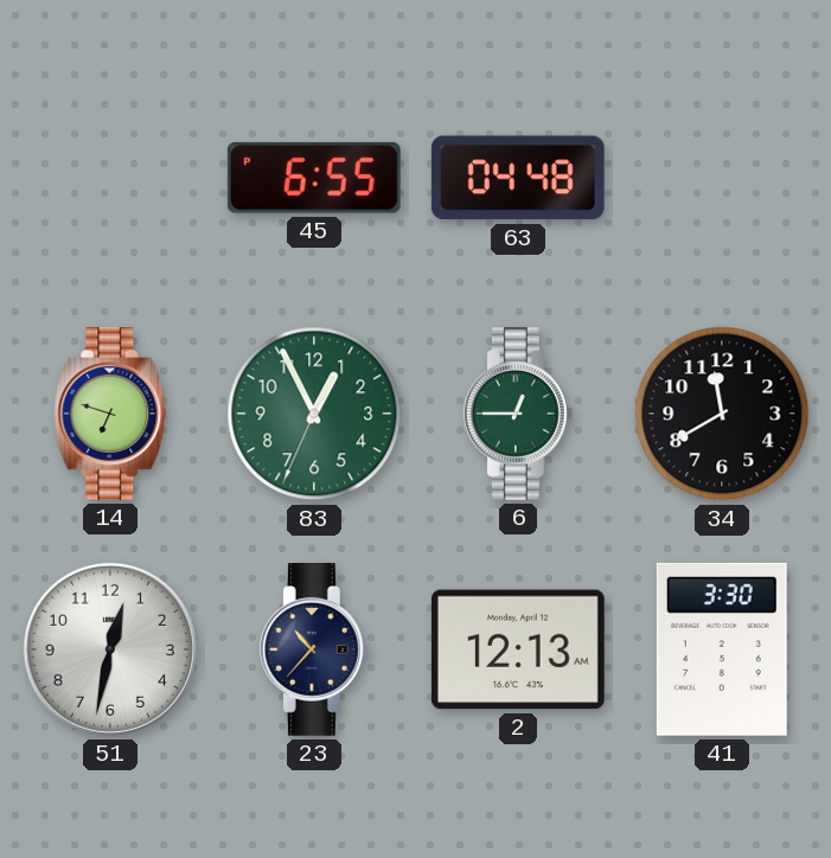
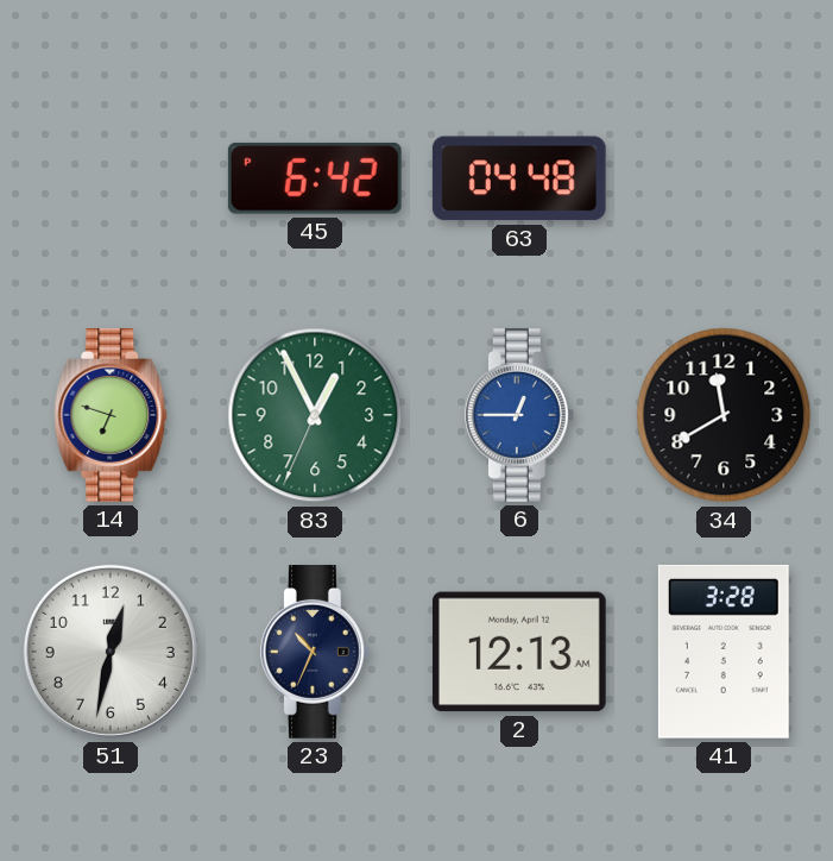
45: 6:55 -> 6:42
6 dial: green -> blue
23: 10:37 -> 10:34
41: 3:30 -> 3:28
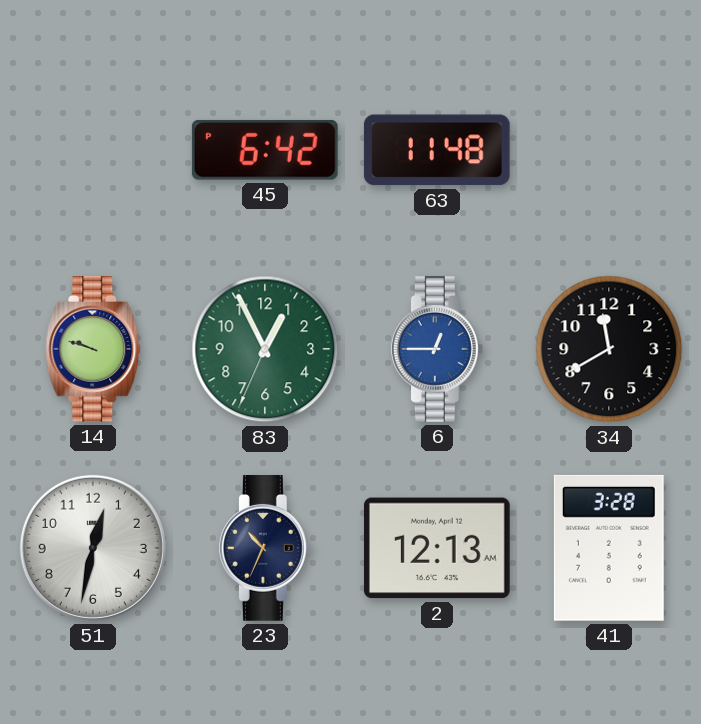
63: 04:48 -> 11:48
14: 6:48 -> 9:48
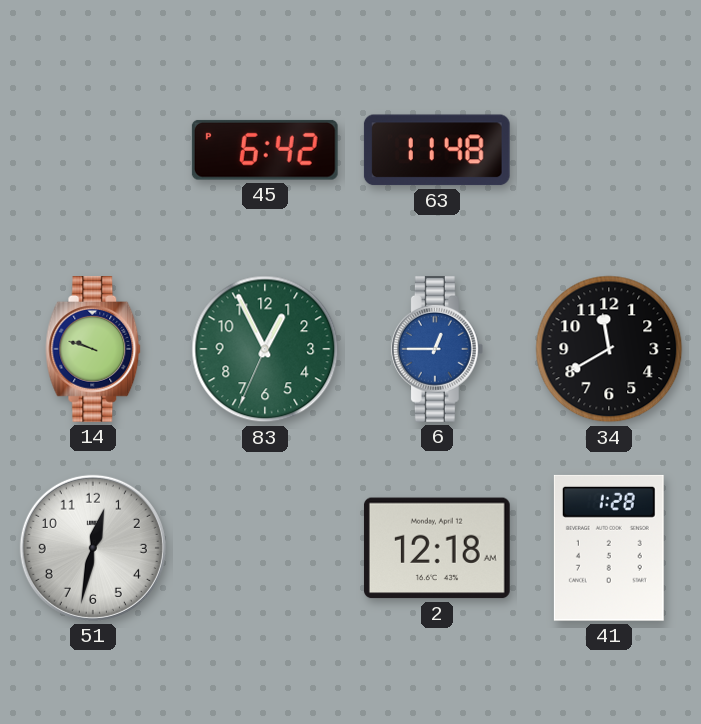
23: 10:34 -> none
2: 12:13 -> 12:18
41: 3:28 -> 1:28
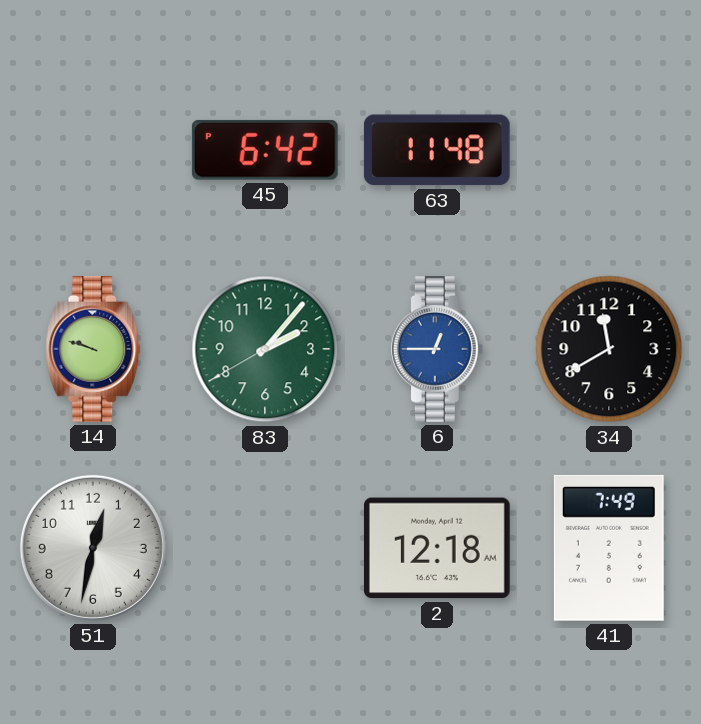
83: 12:55 -> 2:06
41: 1:28 -> 7:49
